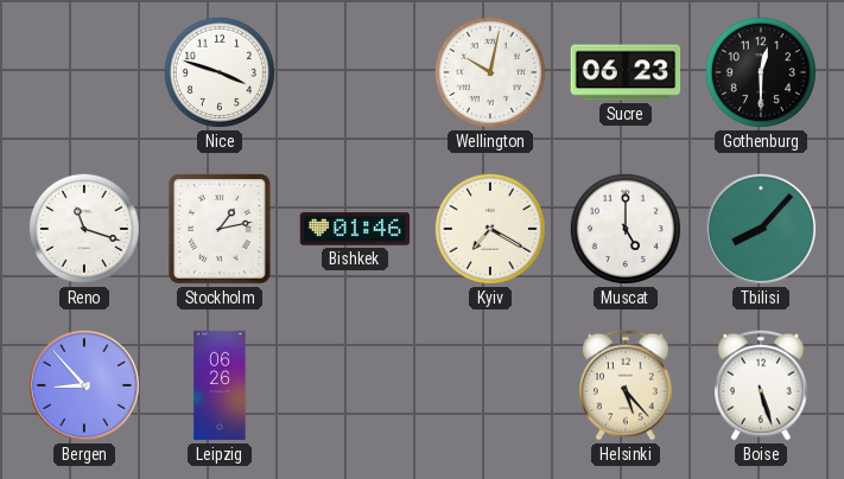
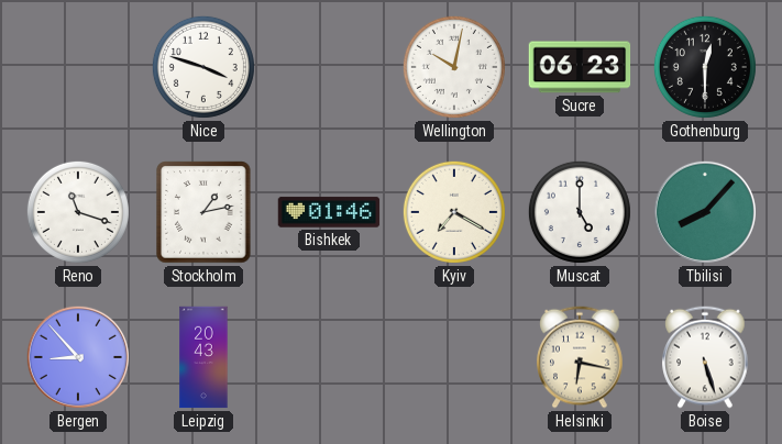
Leipzig: 06:26 -> 20:43
Helsinki: 5:23 -> 6:17
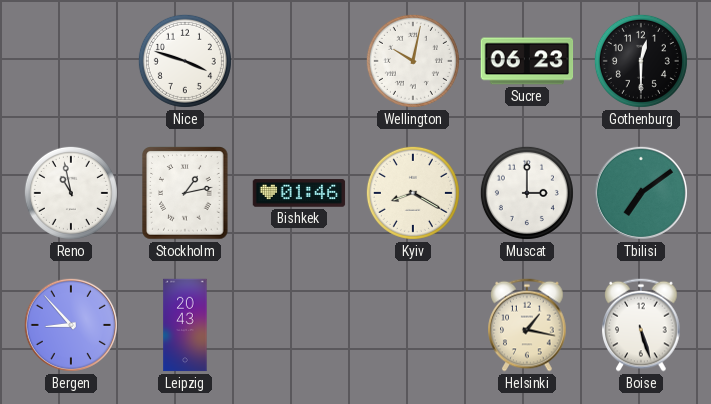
Reno: 11:18 -> 10:58
Kyiv: 7:20 -> 8:20
Muscat: 5:00 -> 3:00
Tbilisi: 8:07 -> 7:09
Helsinki: 6:17 -> 1:17
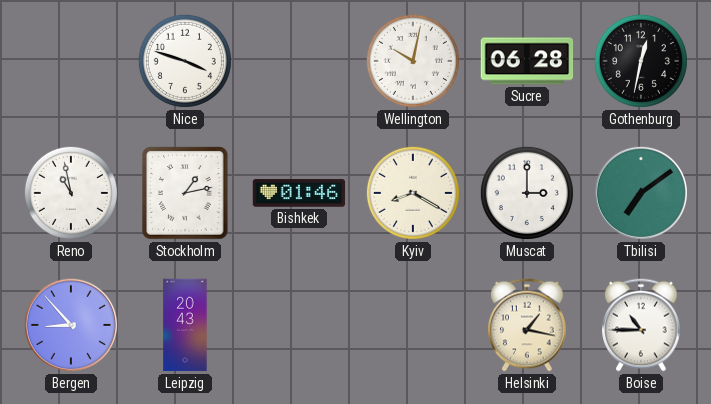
Sucre: 06:23 -> 06:28
Gothenburg: 12:30 -> 12:32
Boise: 5:27 -> 10:45
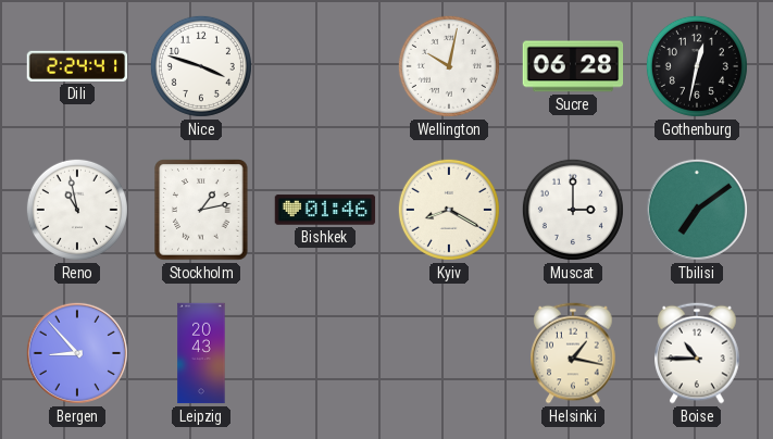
Dili: none -> 2:24
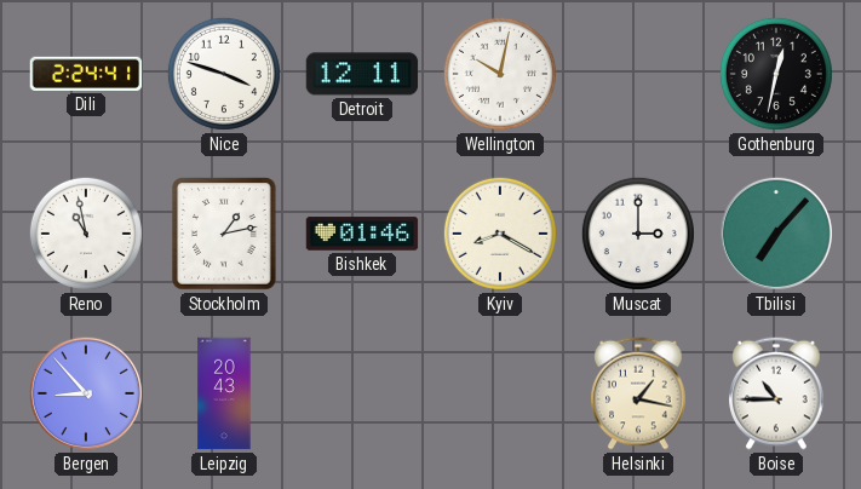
Detroit: none -> 12:11
Sucre: 06:28 -> none
Tbilisi: 7:09 -> 7:07
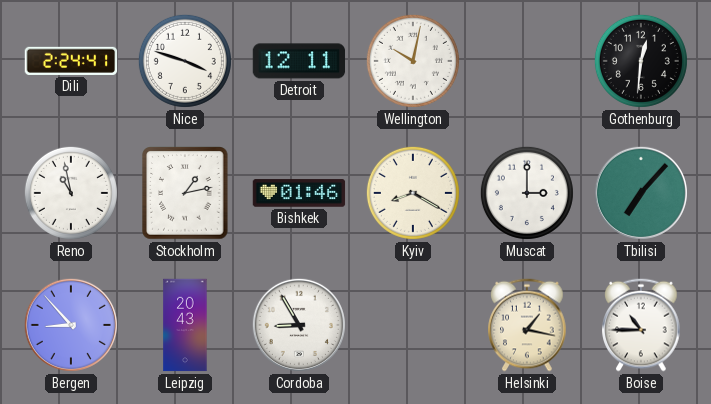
Gothenburg: 12:32 -> 12:31
Cordoba: none -> 8:55
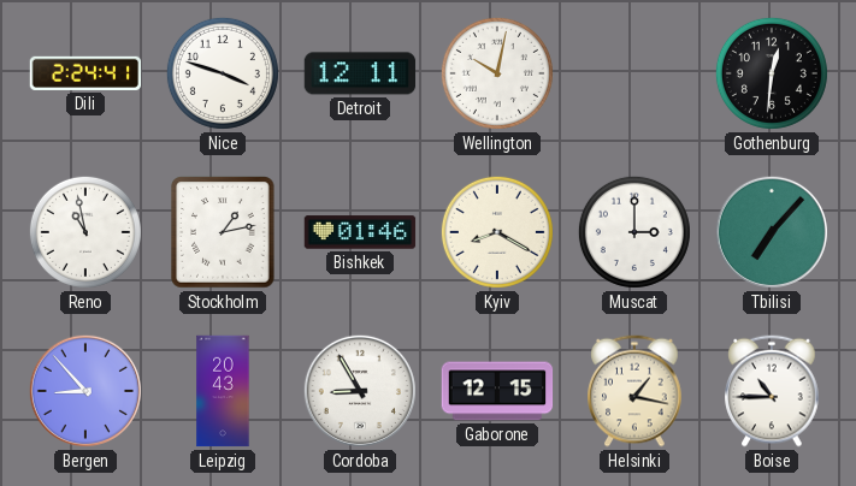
Gaborone: none -> 12:15
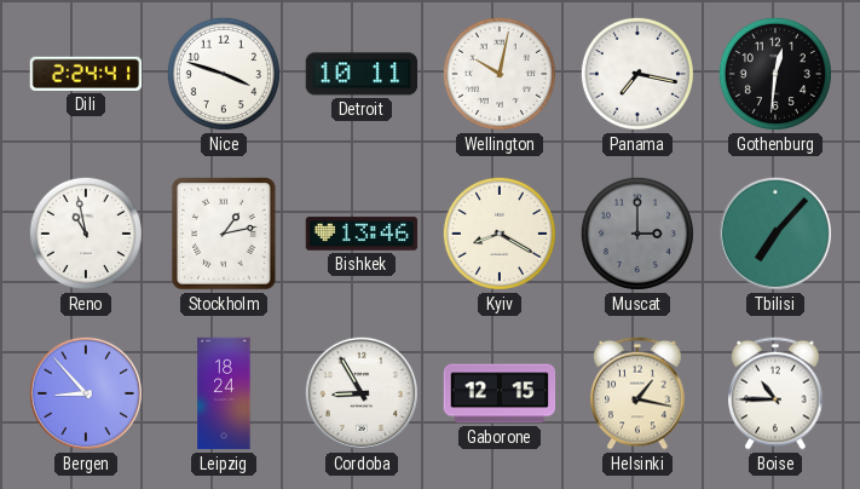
Detroit: 12:11 -> 10:11
Panama: none -> 7:17
Bishkek: 01:46 -> 13:46
Muscat dial: white -> grey
Leipzig: 20:43 -> 18:24
